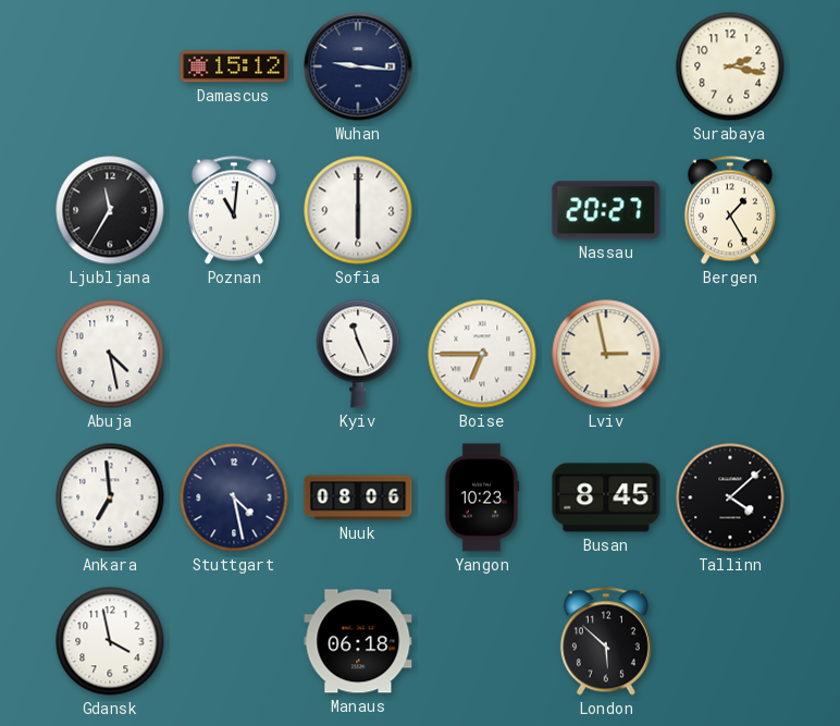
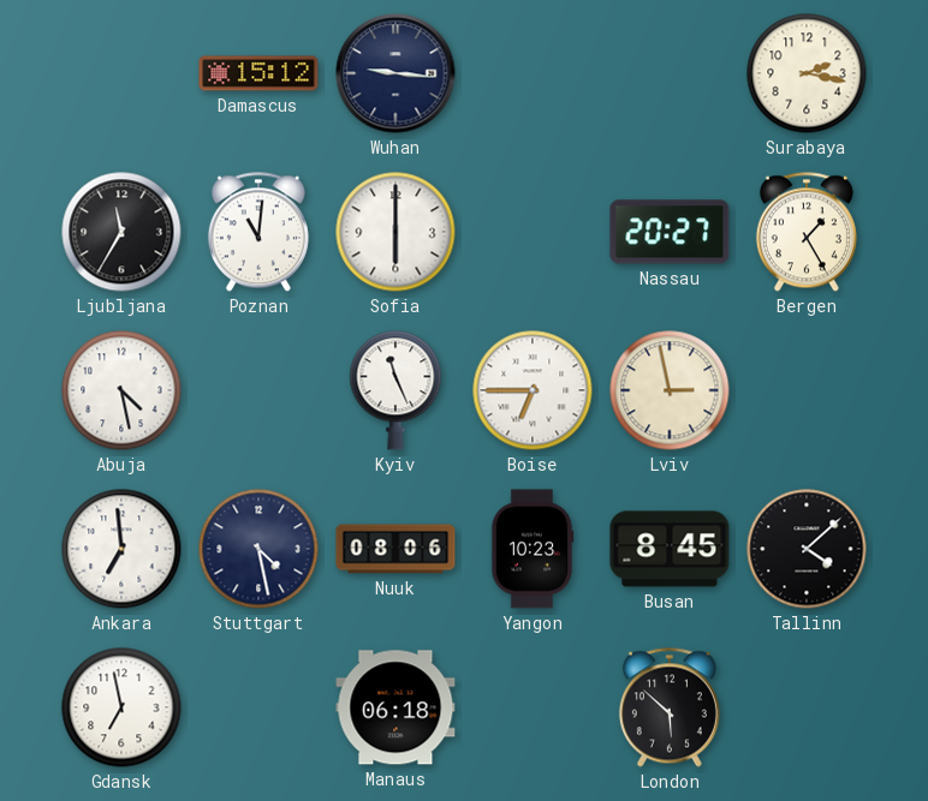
Gdansk: 3:58 -> 6:58
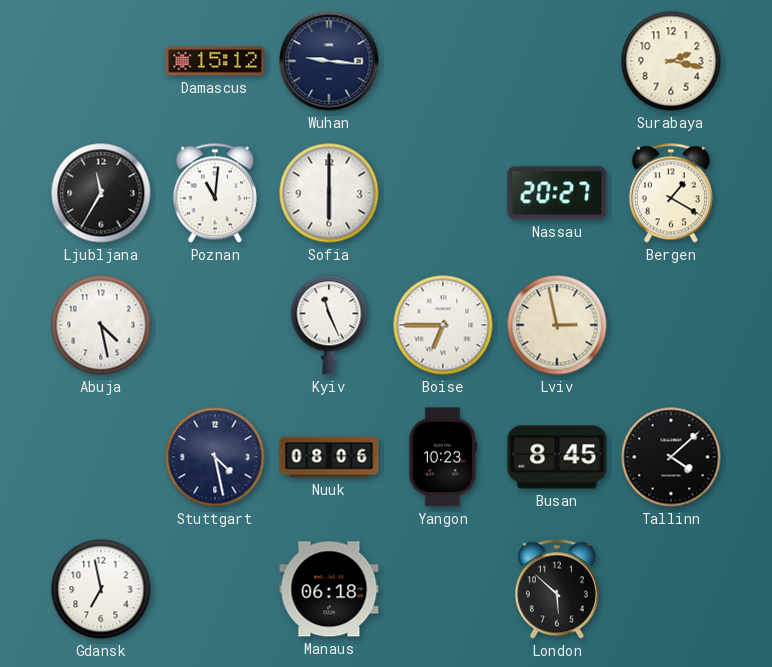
Bergen: 1:25 -> 1:20
Ankara: 6:59 -> none
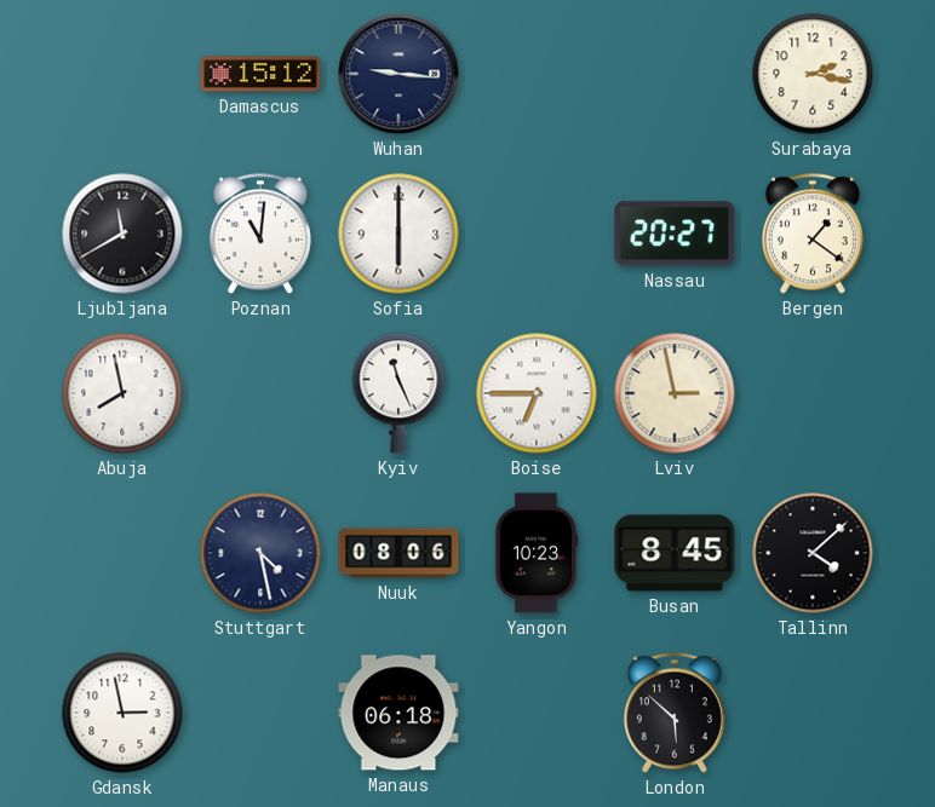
Ljubljana: 11:35 -> 11:40
Bergen: 1:20 -> 1:21
Abuja: 4:28 -> 7:58
Gdansk: 6:58 -> 2:58
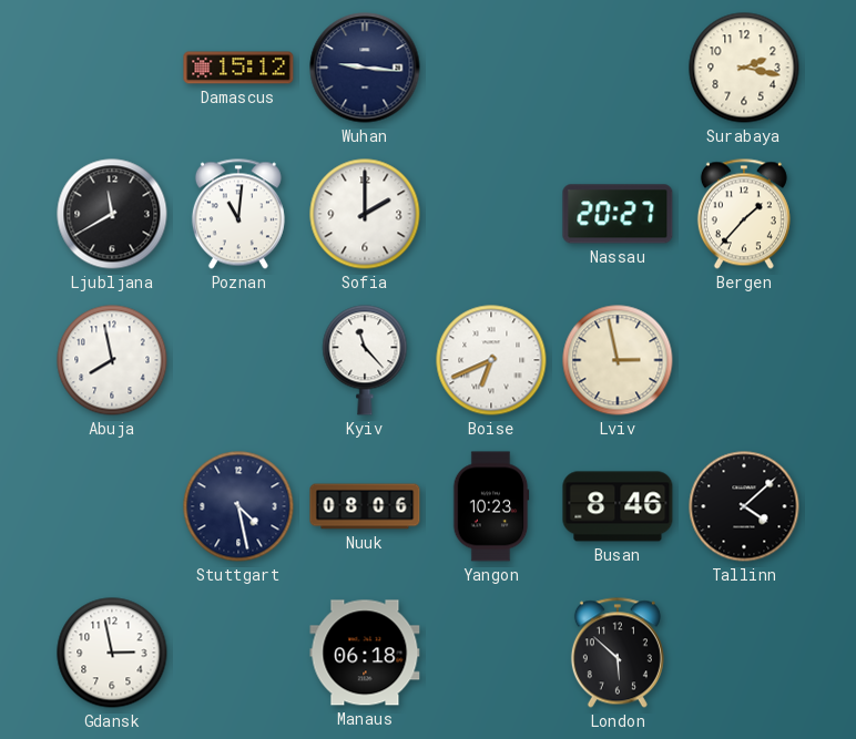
Sofia: 6:00 -> 2:00
Bergen: 1:21 -> 1:37
Kyiv: 11:26 -> 11:23
Boise: 6:45 -> 6:41
Busan: 8:45 -> 8:46
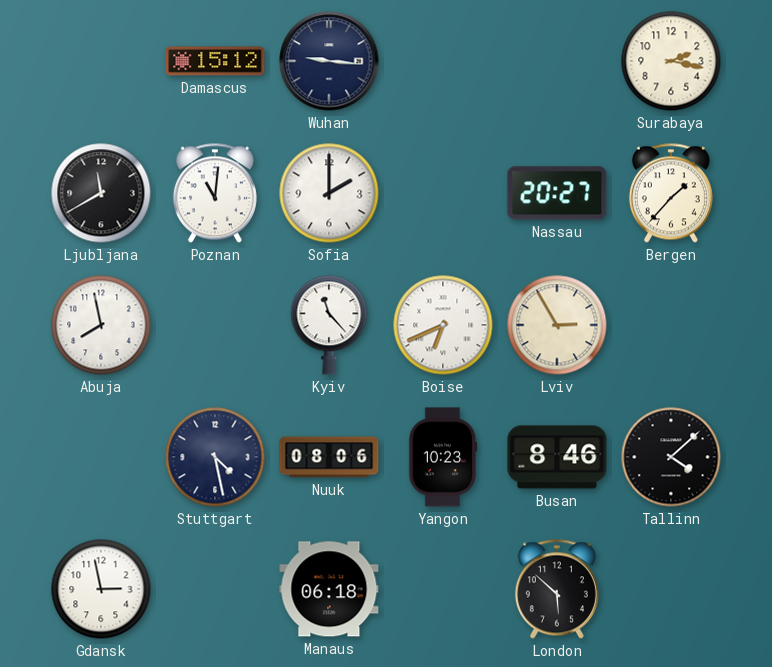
Lviv: 2:58 -> 2:55
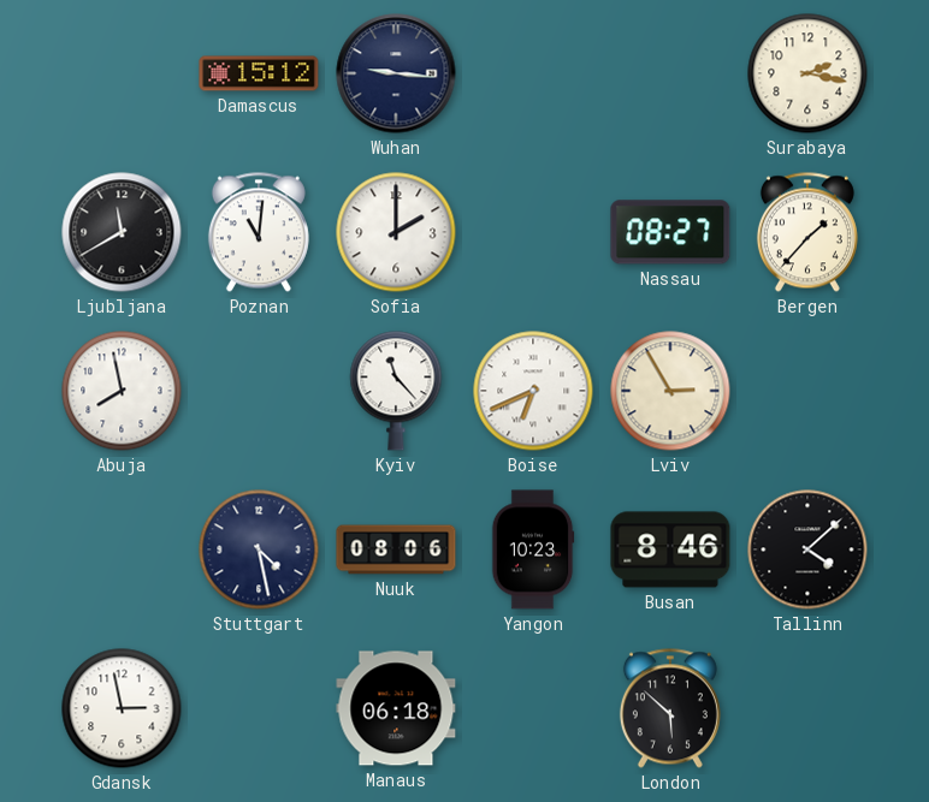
Nassau: 20:27 -> 08:27
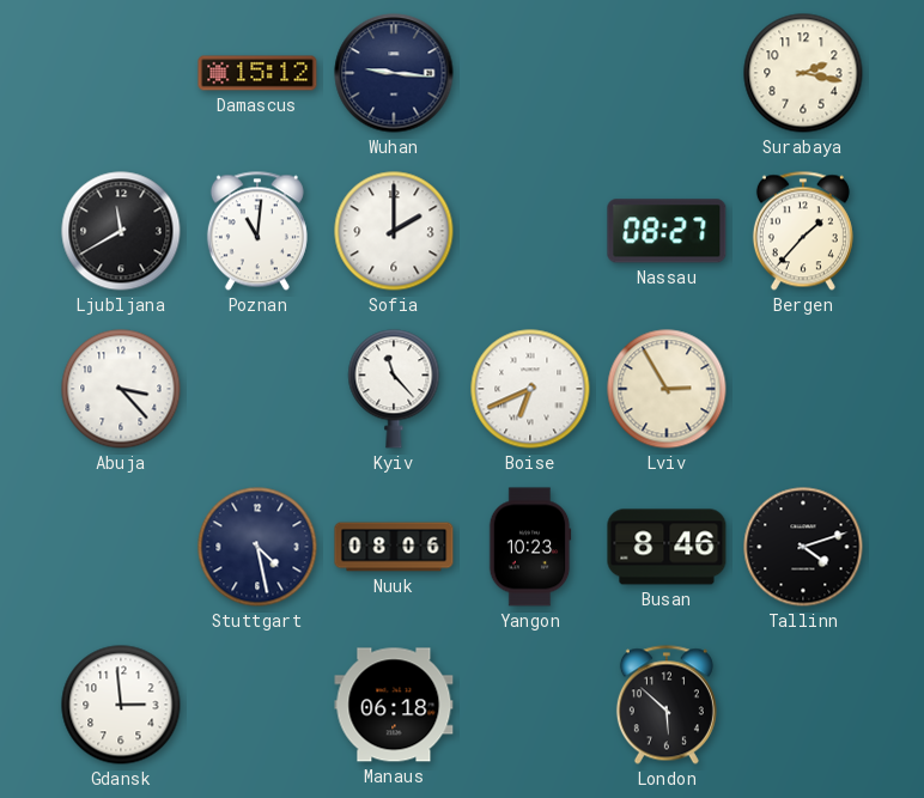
Abuja: 7:58 -> 3:23
Tallinn: 4:08 -> 4:12
Gdansk: 2:58 -> 2:59
